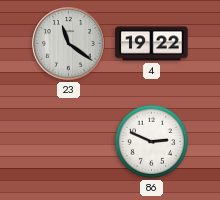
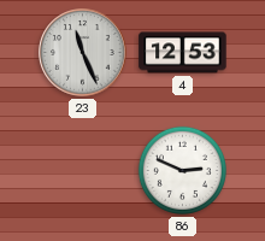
23: 11:21 -> 11:26
4: 19:22 -> 12:53
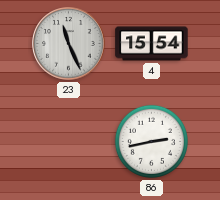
4: 12:53 -> 15:54
86: 2:49 -> 2:43
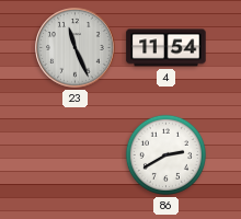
4: 15:54 -> 11:54
86: 2:43 -> 2:40
